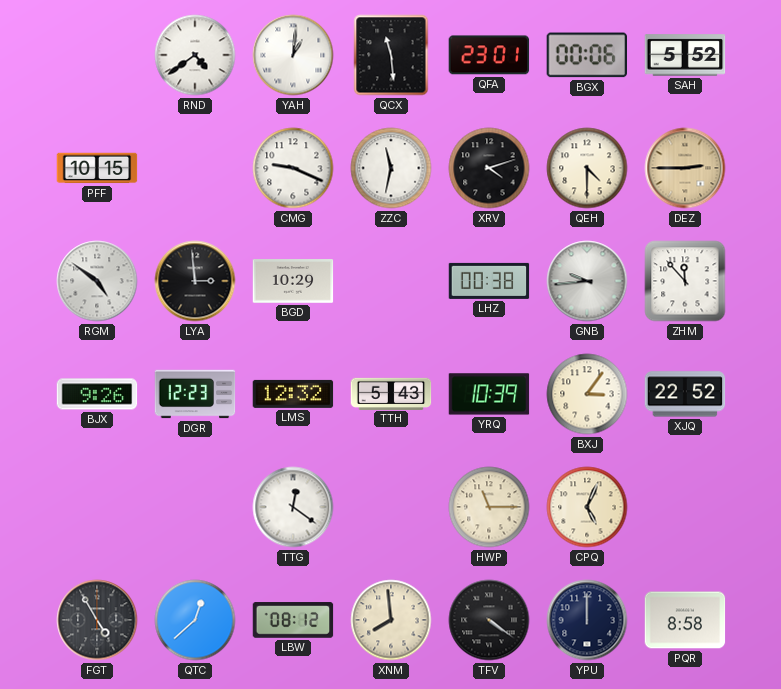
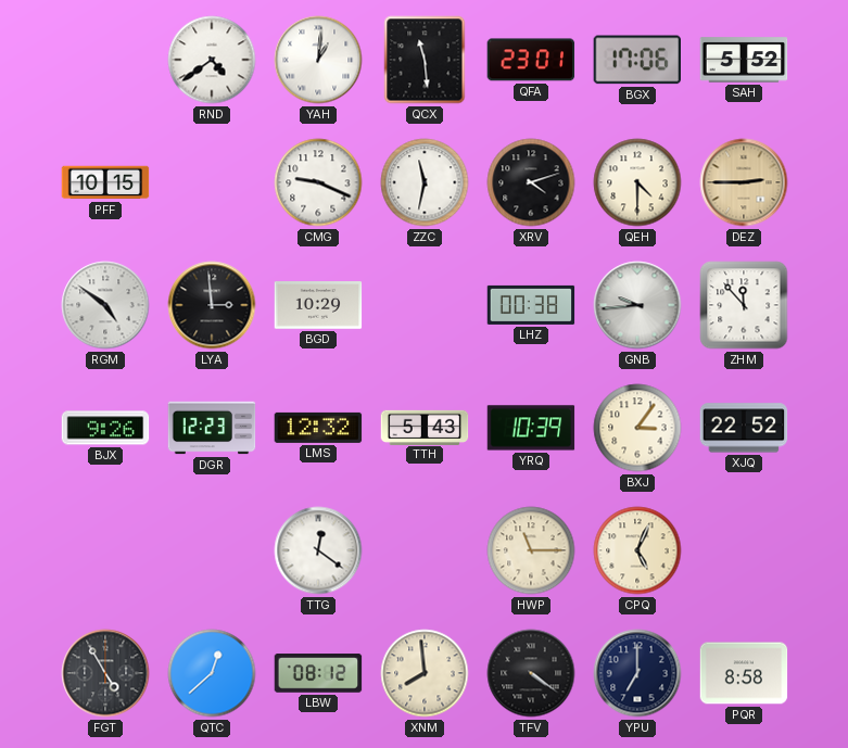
BGX: 00:06 -> 17:06
YPU: 12:00 -> 7:00
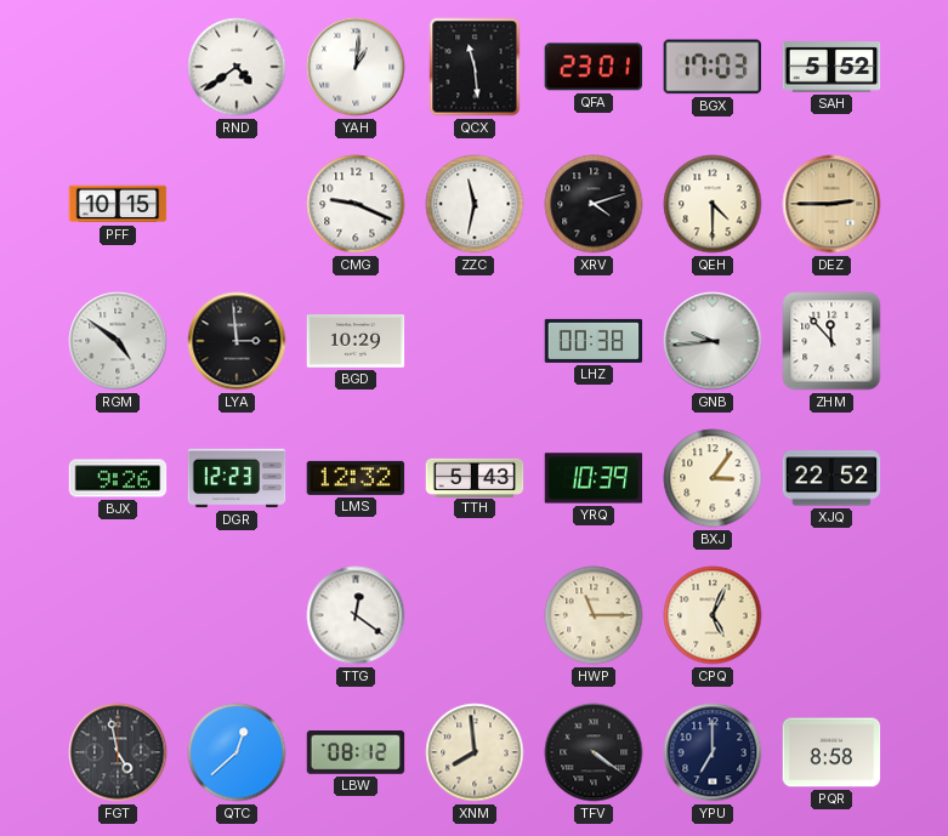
BGX: 17:06 -> 17:03
FGT: 4:55 -> 4:58
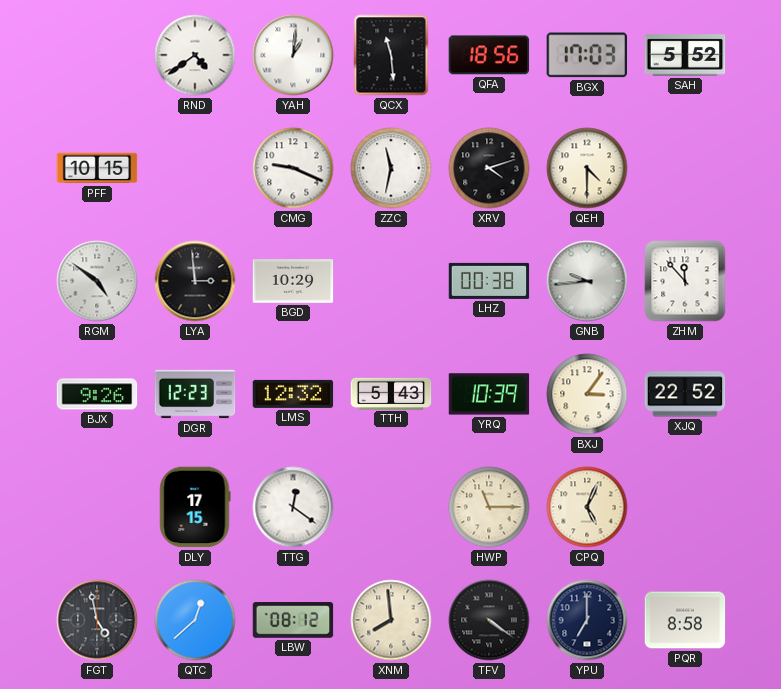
QFA: 23:01 -> 18:56
DEZ: 2:45 -> none
DLY: none -> 17:15
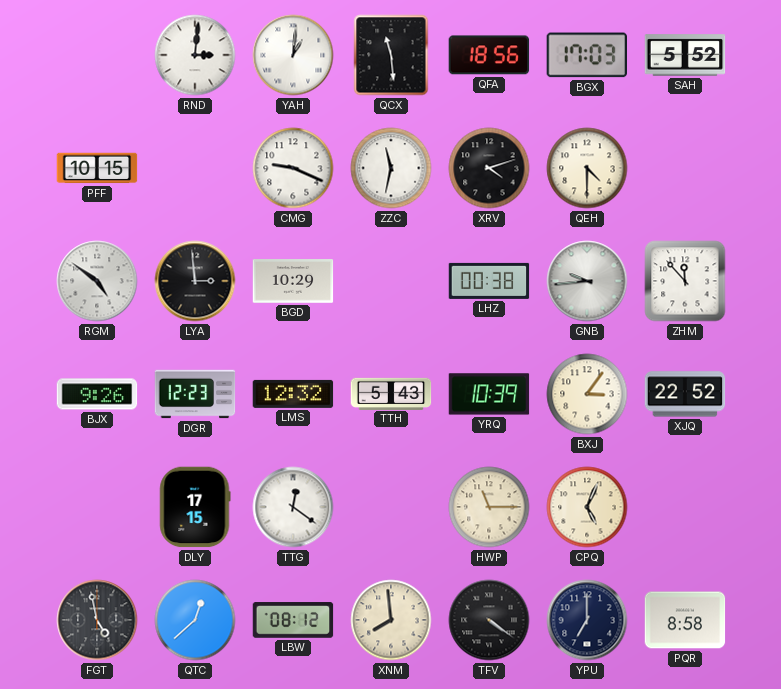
RND: 4:39 -> 3:01
